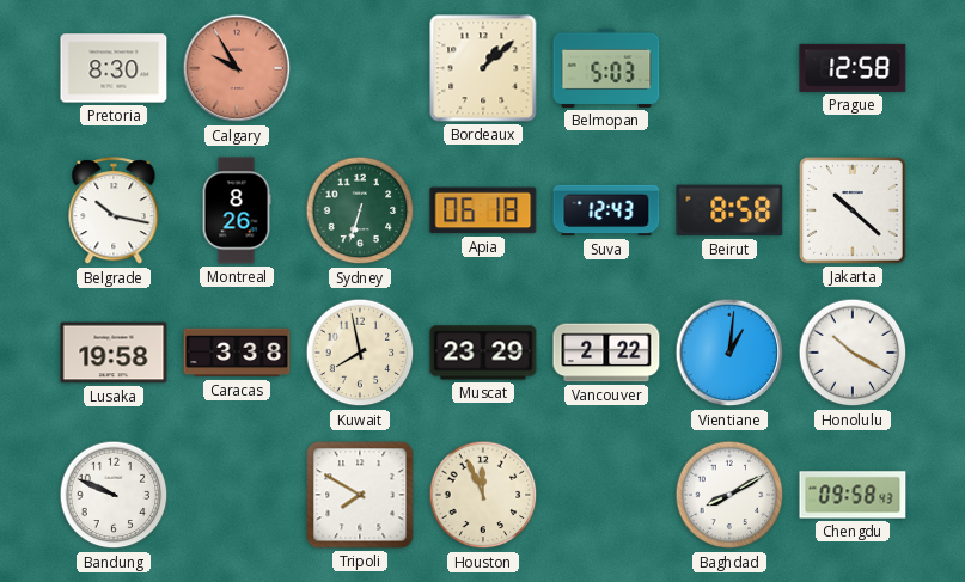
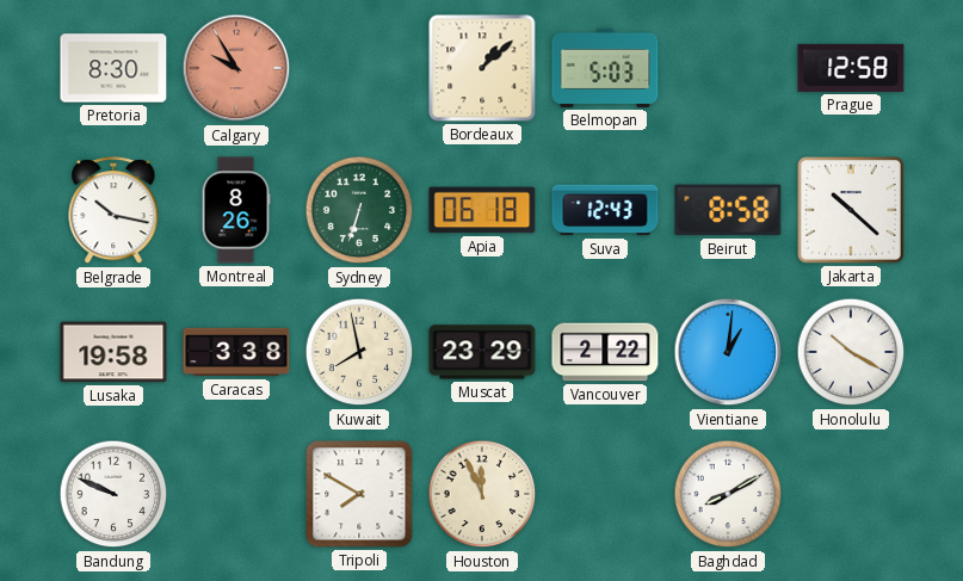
Chengdu: 09:58 -> none
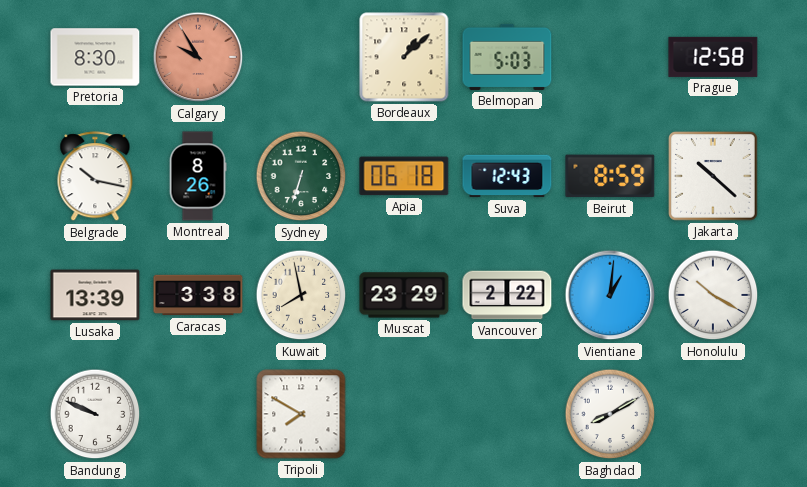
Beirut: 8:58 -> 8:59
Lusaka: 19:58 -> 13:39
Houston: 11:56 -> none
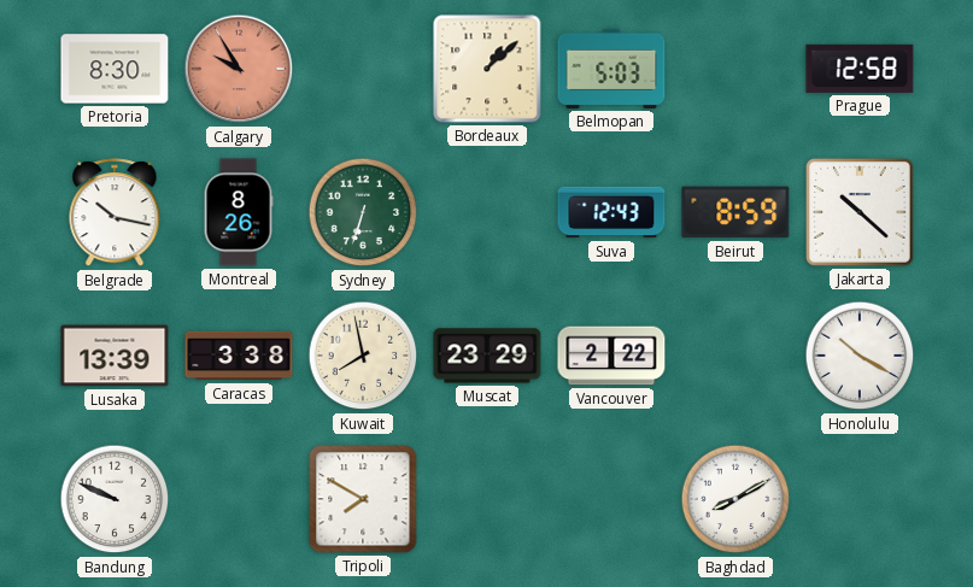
Apia: 06:18 -> none
Vientiane: 1:01 -> none
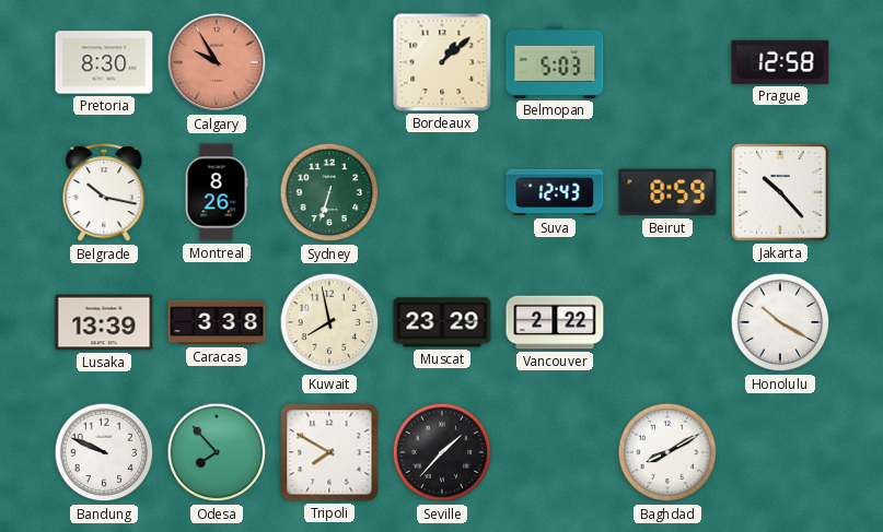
Jakarta: 10:22 -> 10:23
Odesa: none -> 7:53
Seville: none -> 1:37
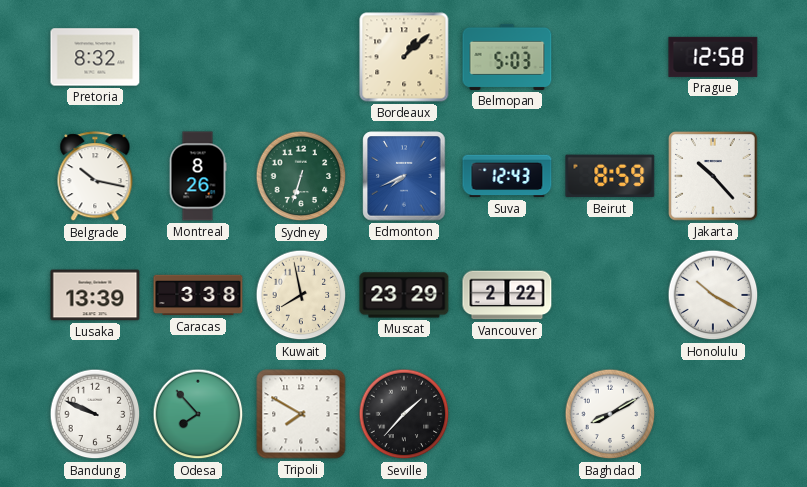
Pretoria: 8:30 -> 8:32
Calgary: 9:55 -> none
Edmonton: none -> 7:41
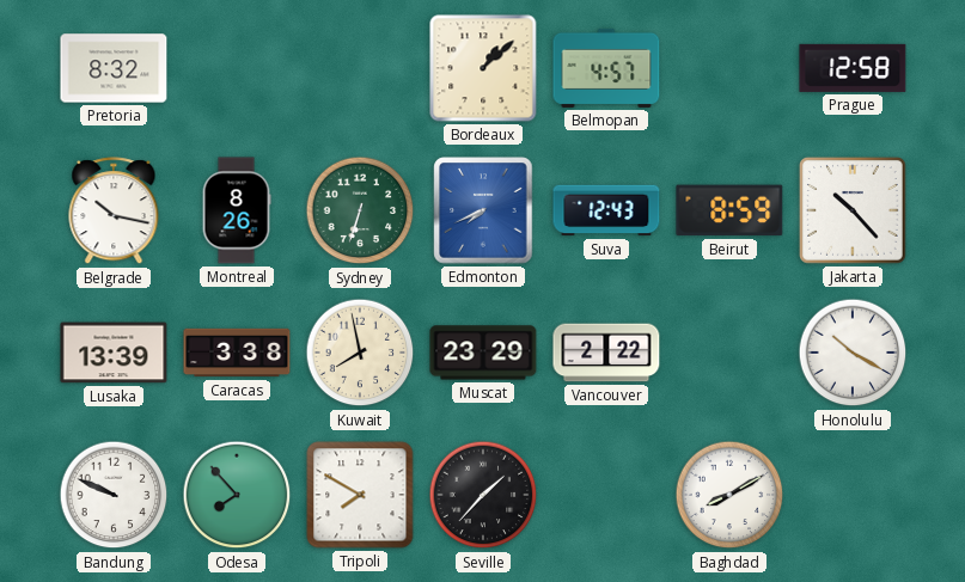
Belmopan: 5:03 -> 4:57
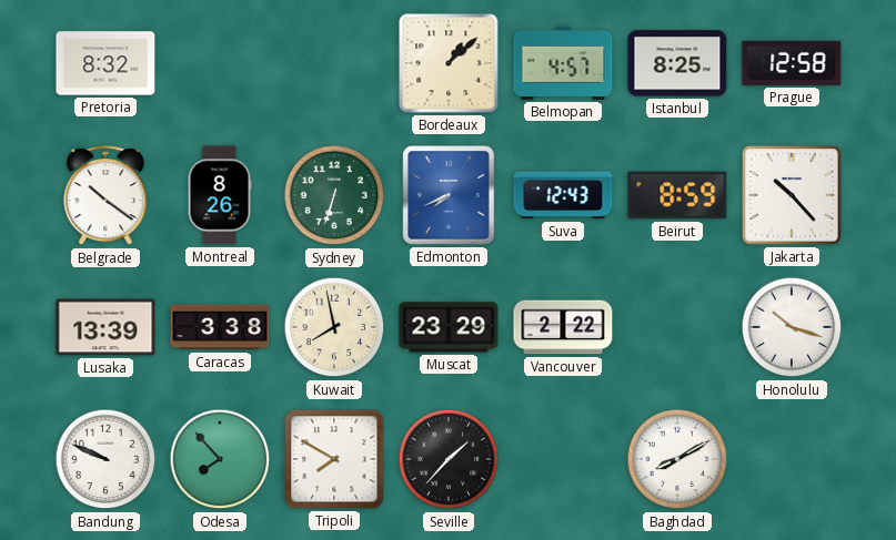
Istanbul: none -> 8:25
Belgrade: 10:17 -> 10:21
Honolulu: 10:20 -> 10:18
